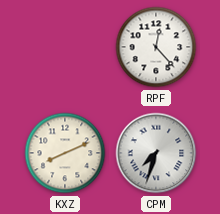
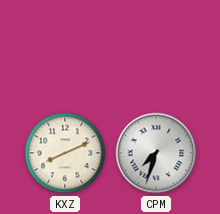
RPF: 12:23 -> none
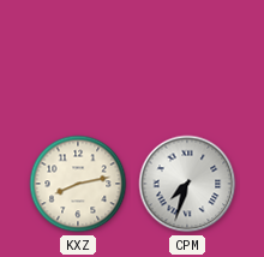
KXZ: 8:11 -> 8:13
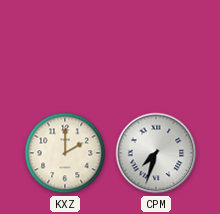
KXZ: 8:13 -> 2:00
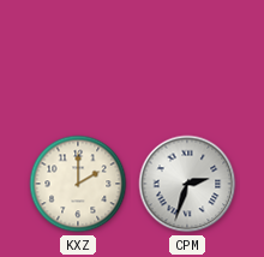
CPM: 7:33 -> 2:33
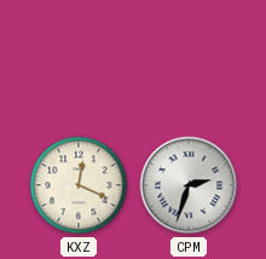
KXZ: 2:00 -> 12:19
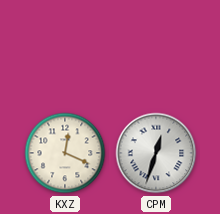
CPM: 2:33 -> 12:33
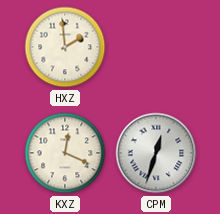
HXZ: none -> 1:59
